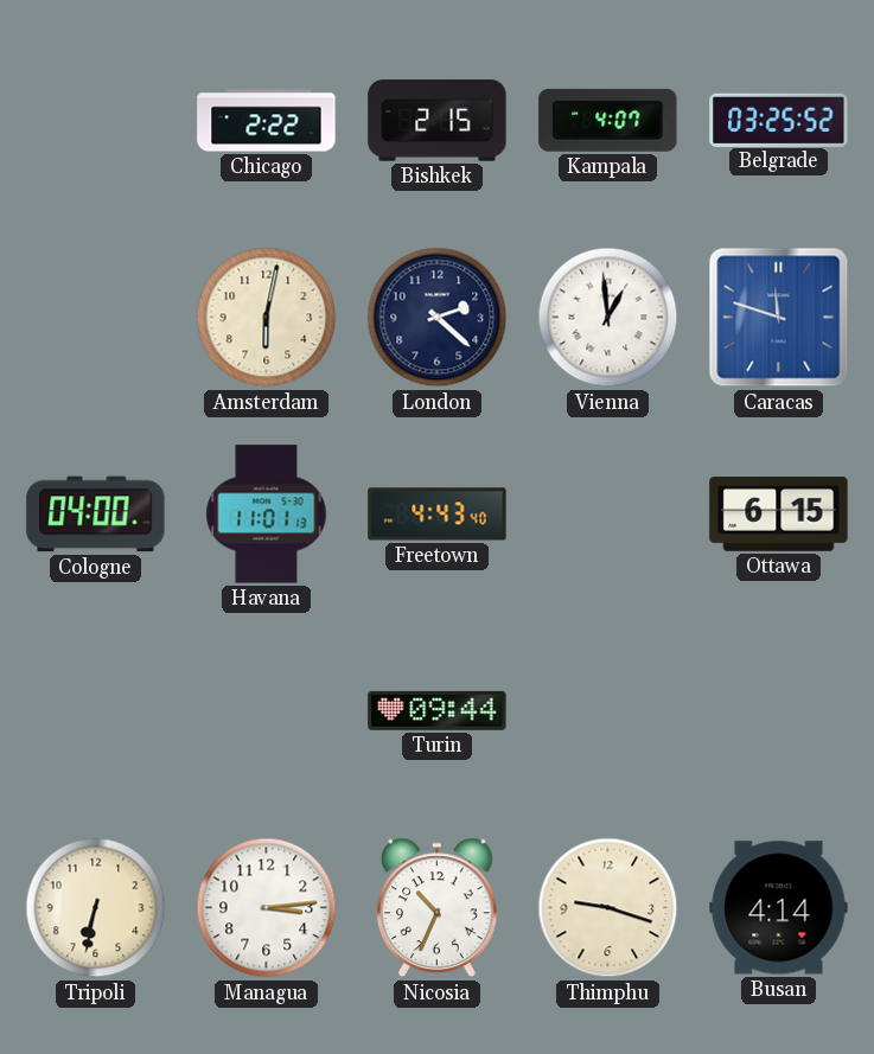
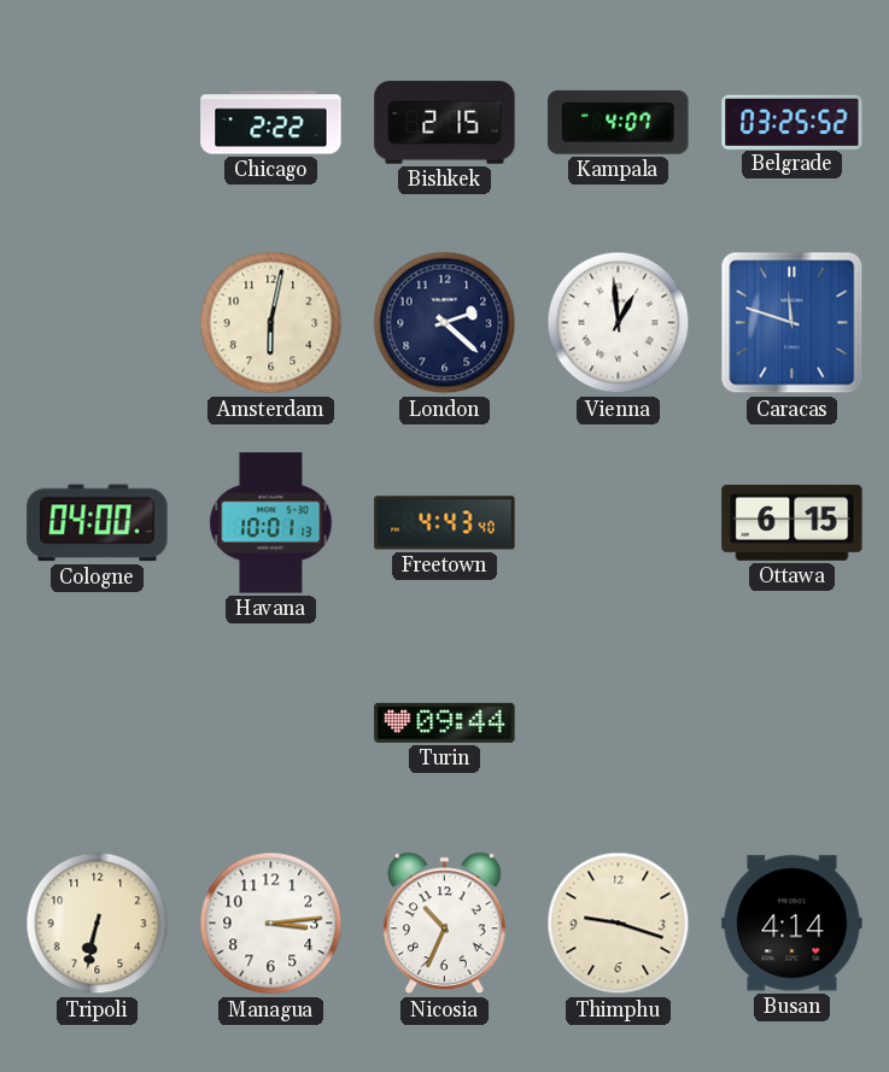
Havana: 11:01 -> 10:01
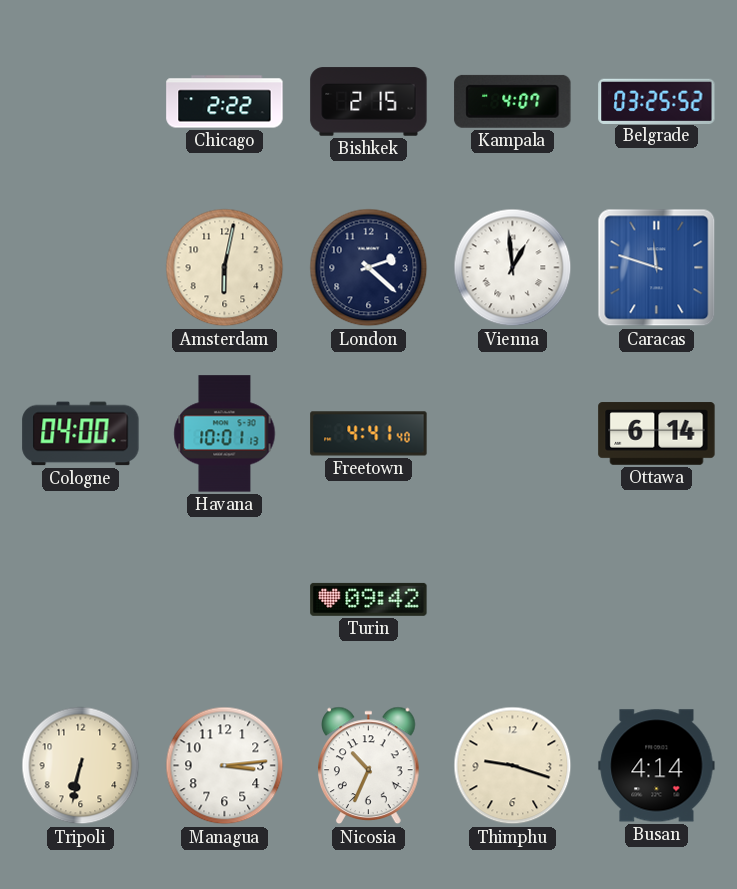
Freetown: 4:43 -> 4:41
Ottawa: 6:15 -> 6:14
Turin: 09:44 -> 09:42
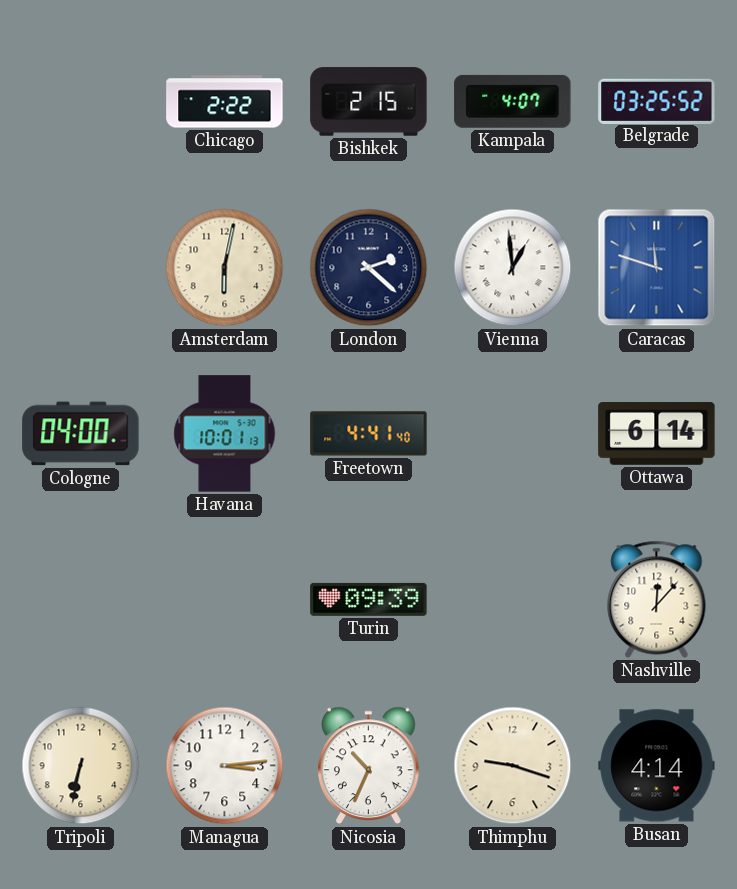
Turin: 09:42 -> 09:39
Nashville: none -> 12:07
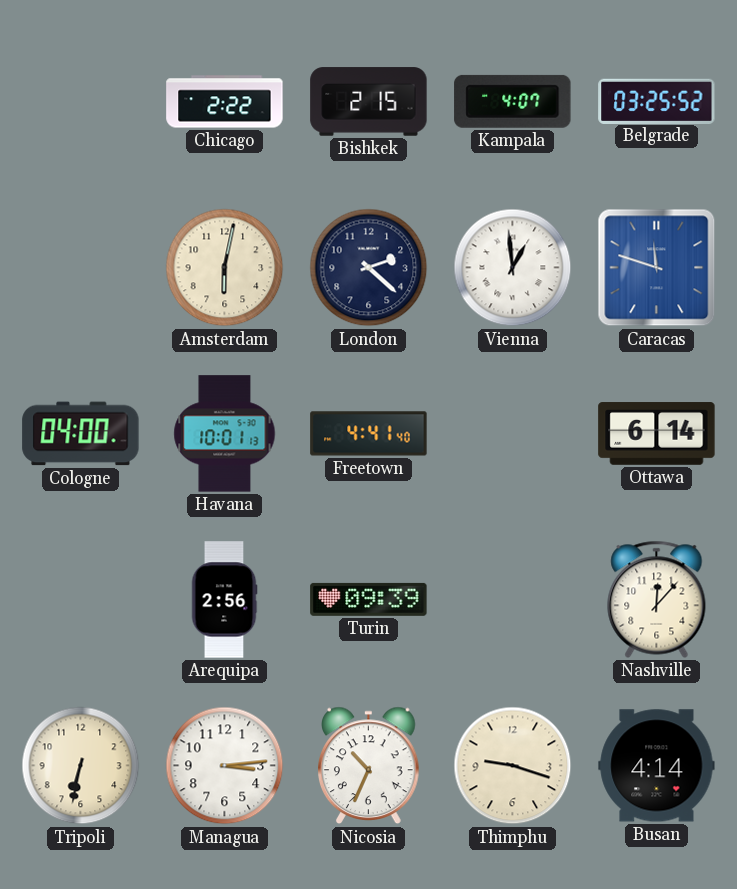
Arequipa: none -> 2:56
